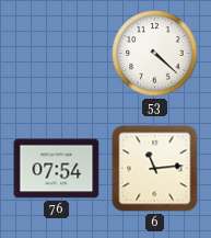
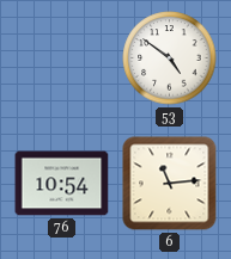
53: 4:22 -> 4:51
76: 07:54 -> 10:54
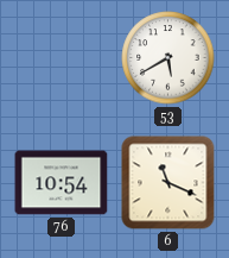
53: 4:51 -> 5:40
6: 11:14 -> 11:19
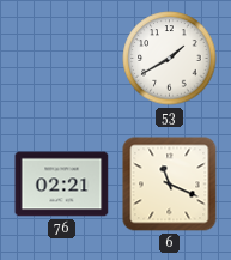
53: 5:40 -> 1:40
76: 10:54 -> 02:21
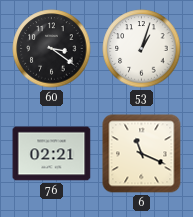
60: none -> 3:21
53: 1:40 -> 1:03
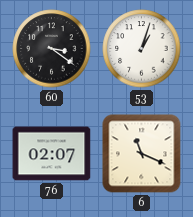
76: 02:21 -> 02:07
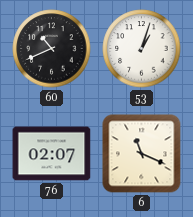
60: 3:21 -> 10:41
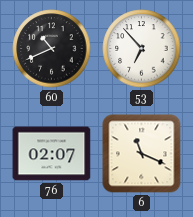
53: 1:03 -> 6:53
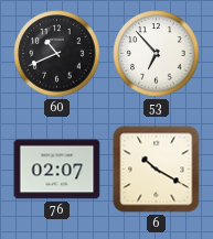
6: 11:19 -> 10:20
